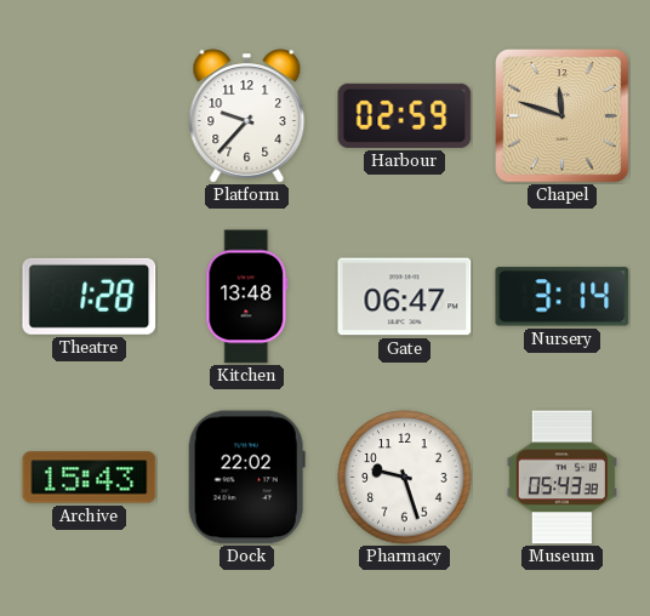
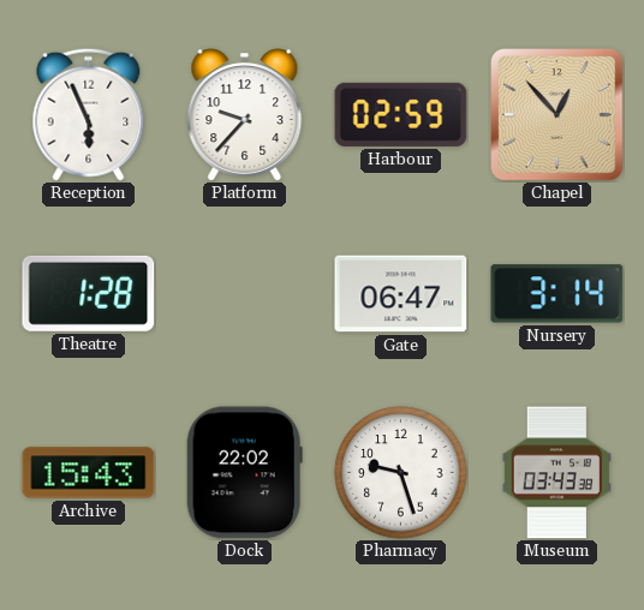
Reception: none -> 5:56
Chapel: 11:48 -> 12:53
Kitchen: 13:48 -> none
Museum: 05:43 -> 03:43
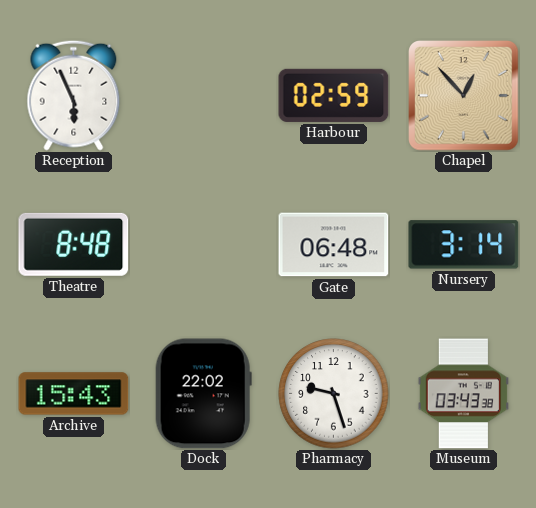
Platform: 9:37 -> none
Theatre: 1:28 -> 8:48
Gate: 06:47 -> 06:48
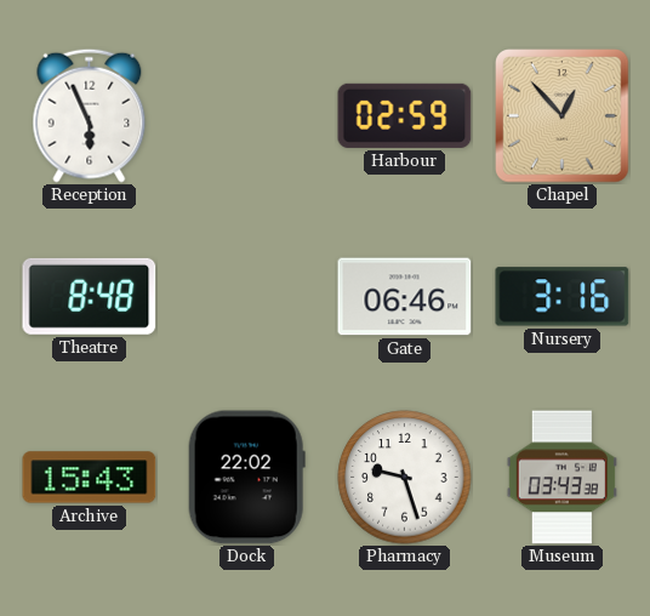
Gate: 06:48 -> 06:46
Nursery: 3:14 -> 3:16
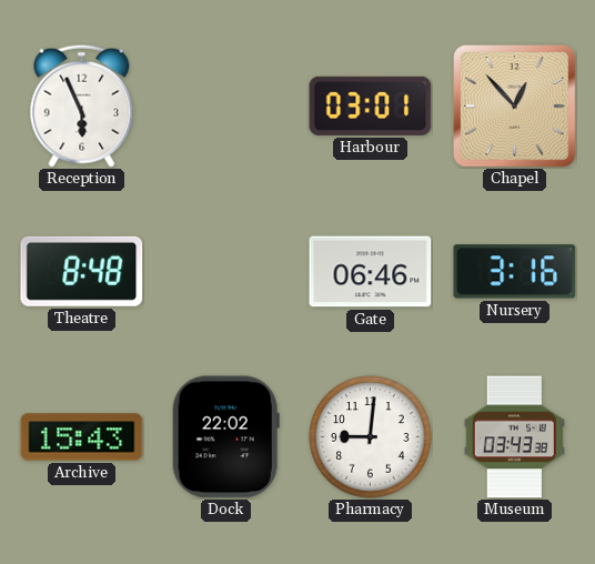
Harbour: 02:59 -> 03:01
Pharmacy: 9:27 -> 9:01
